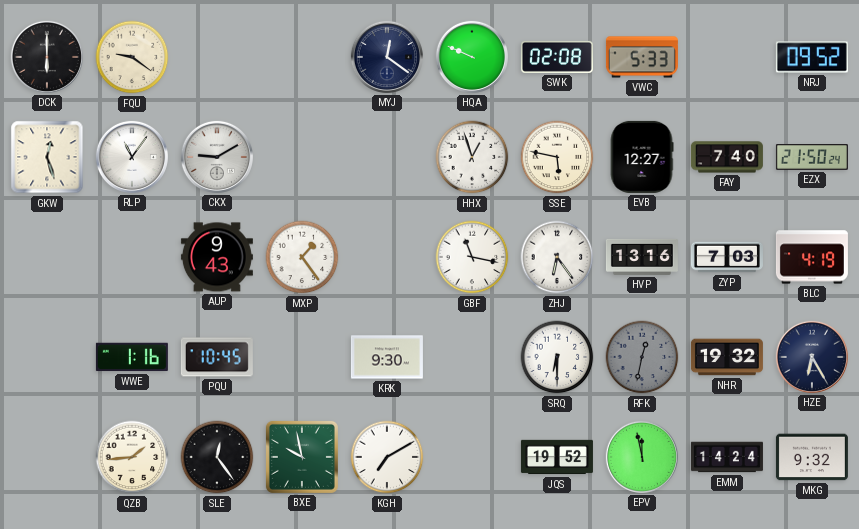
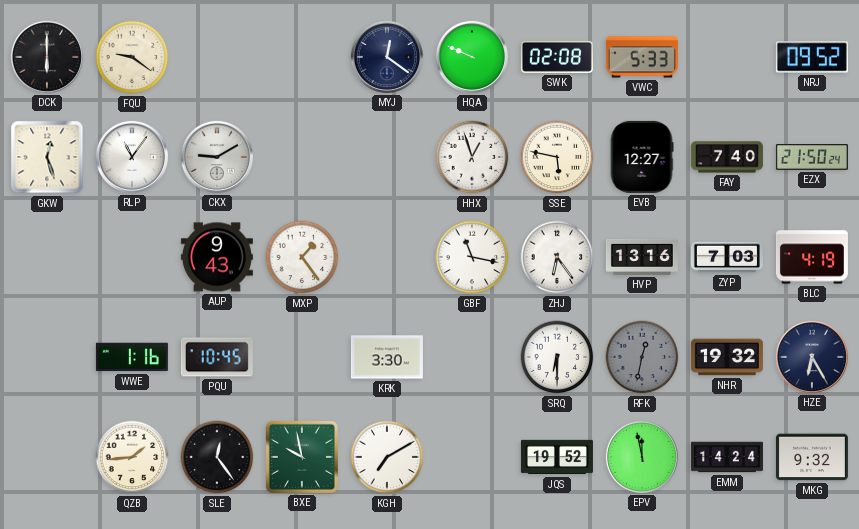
KRK: 9:30 -> 3:30
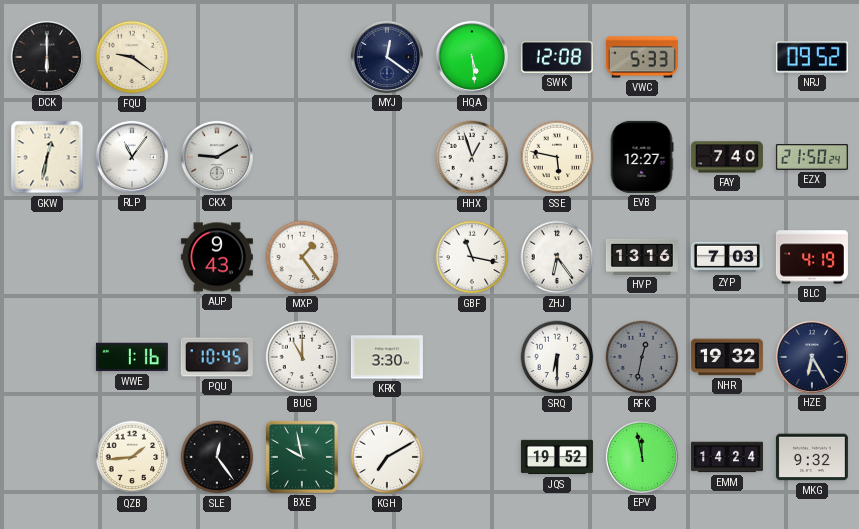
HQA: 9:49 -> 5:29
SWK: 02:08 -> 12:08
GKW: 12:27 -> 12:32
BUG: none -> 11:00
